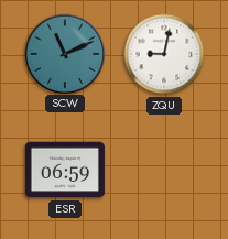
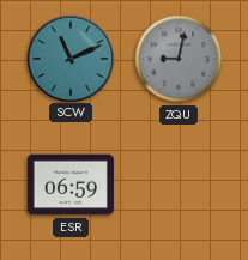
ZQU dial: white -> grey
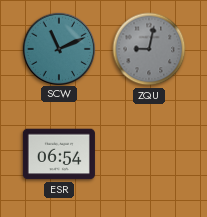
ESR: 06:59 -> 06:54
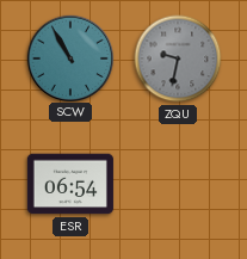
SCW: 11:11 -> 10:55
ZQU: 9:02 -> 9:32
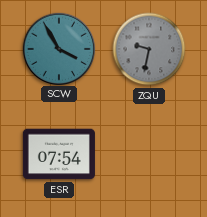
SCW: 10:55 -> 3:55
ESR: 06:54 -> 07:54
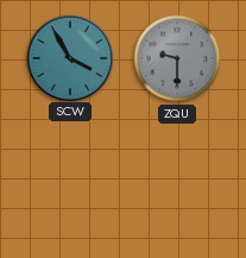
ZQU: 9:32 -> 9:30
ESR: 07:54 -> none
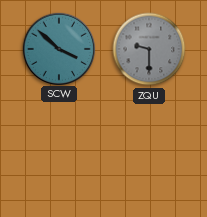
SCW: 3:55 -> 3:52
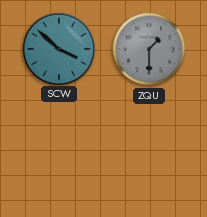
ZQU: 9:30 -> 1:30
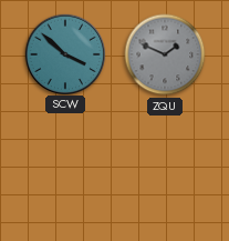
ZQU: 1:30 -> 1:49
